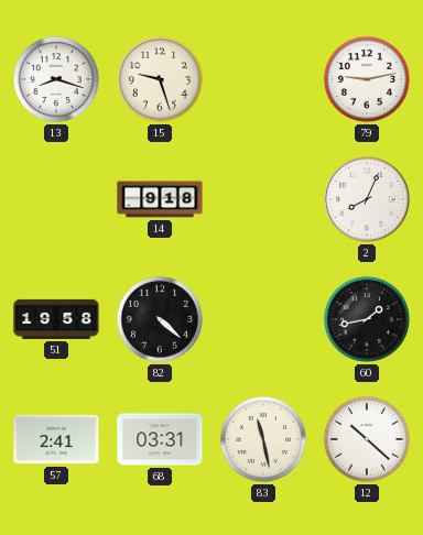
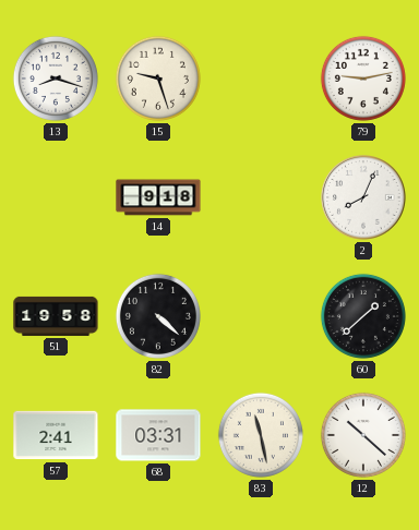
60: 1:43 -> 1:38
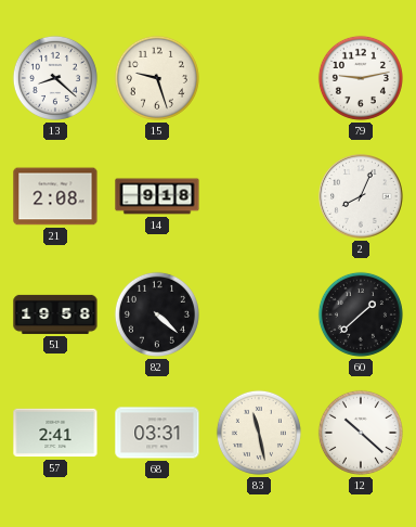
13: 8:18 -> 8:22
21: none -> 2:08
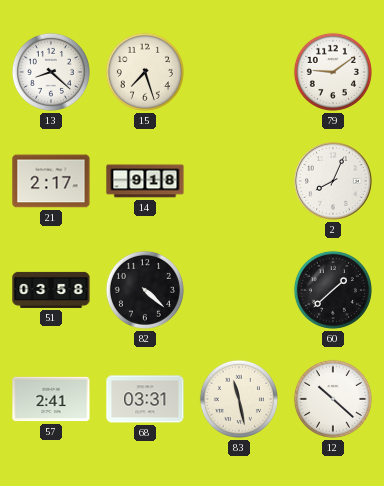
15: 9:27 -> 7:27
79: 9:13 -> 9:09
21: 2:08 -> 2:17
51: 19:58 -> 03:58
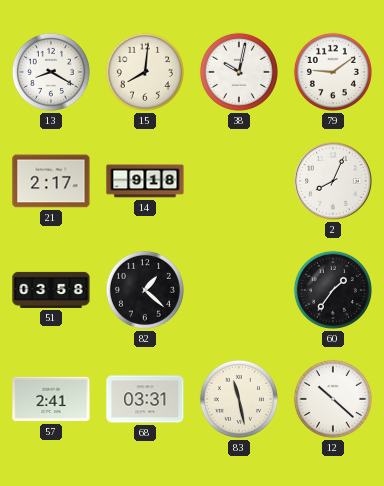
13: 8:22 -> 8:20
15: 7:27 -> 8:01
38: none -> 10:02
82: 4:22 -> 1:22
60: 1:38 -> 1:36
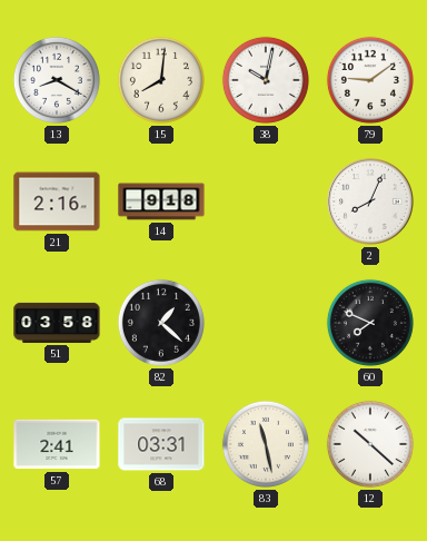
21: 2:17 -> 2:16
60: 1:36 -> 7:49
